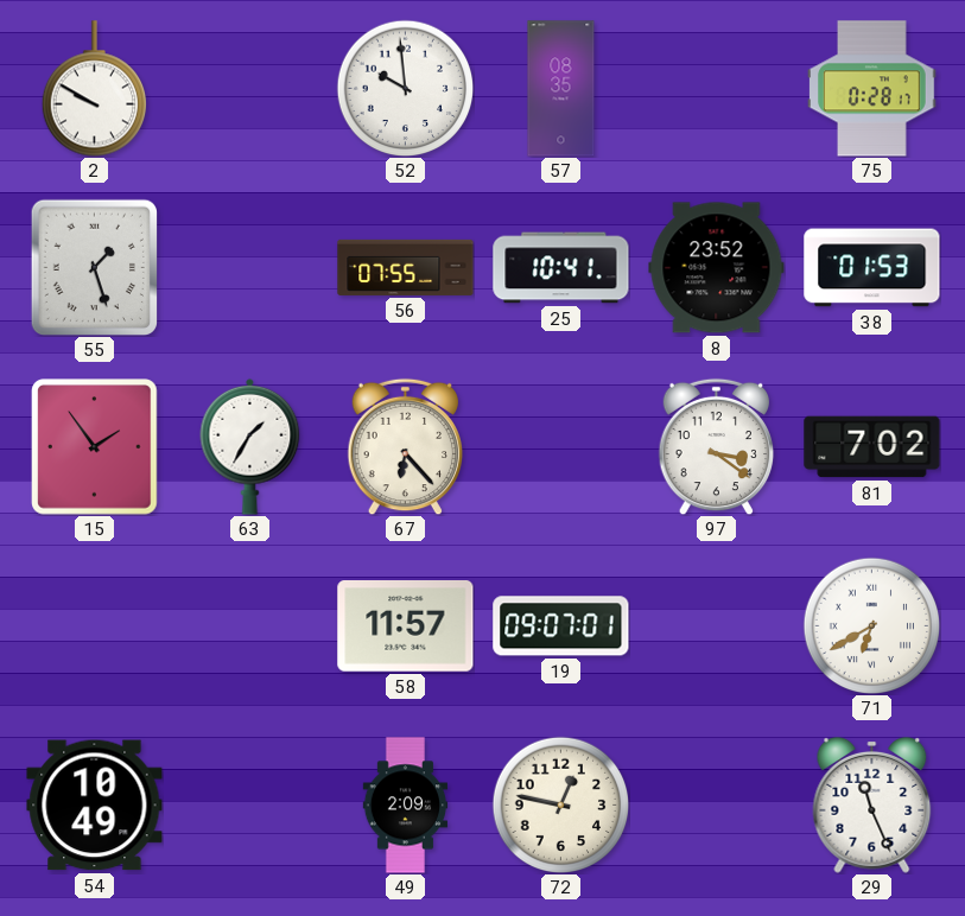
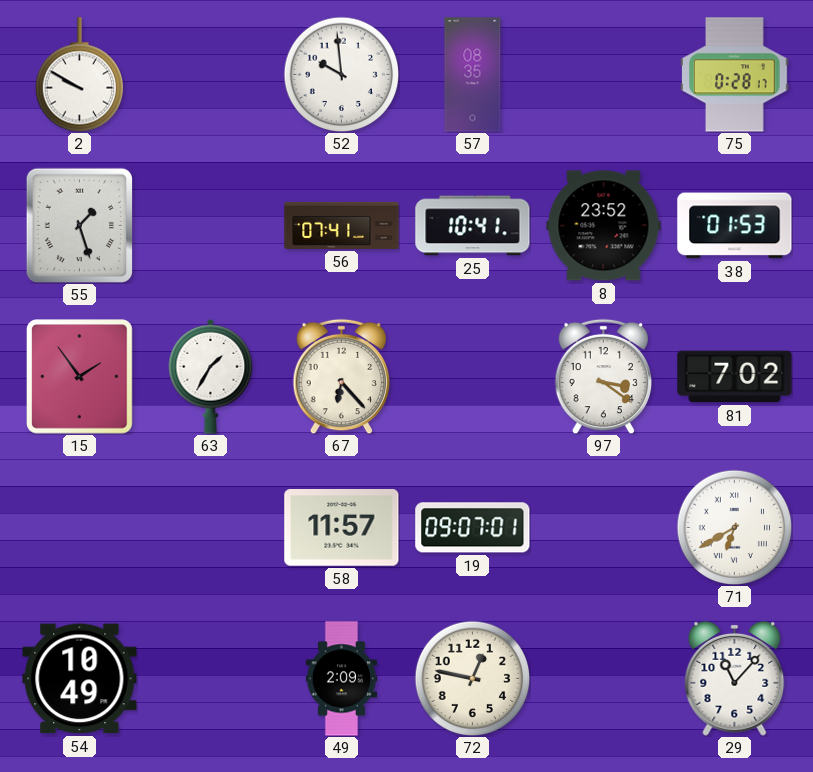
56: 07:55 -> 07:41
29: 11:26 -> 11:07
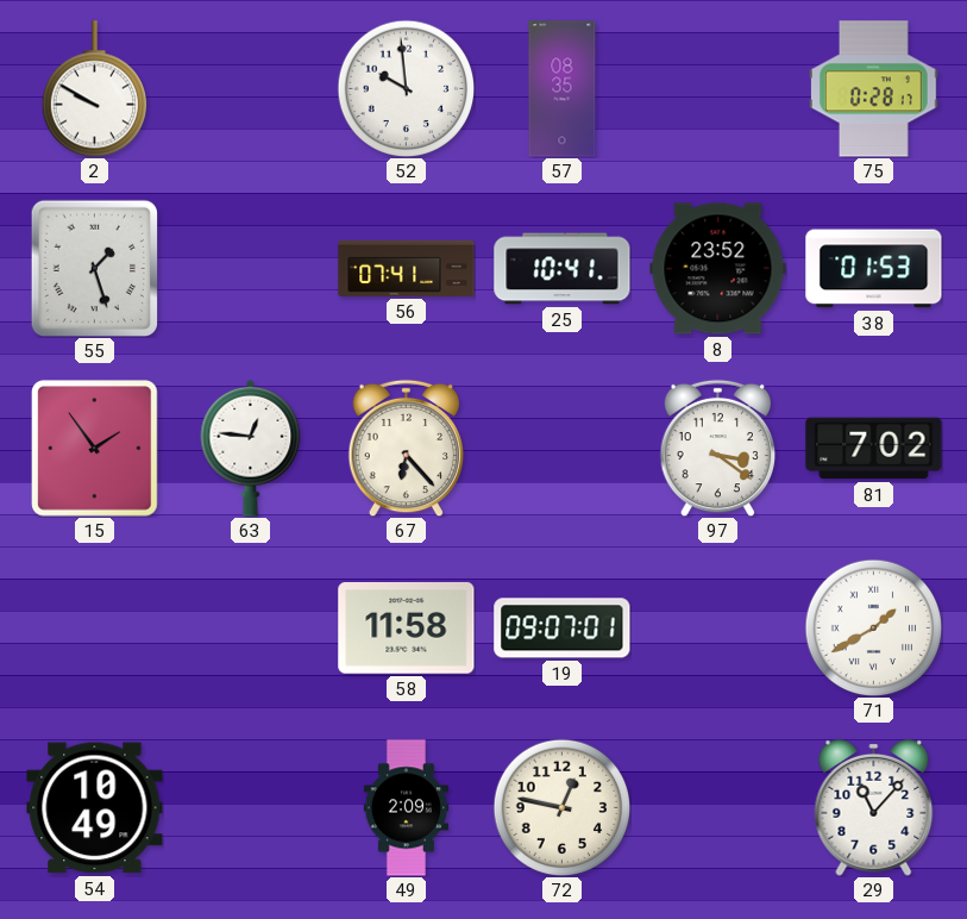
63: 1:35 -> 12:46
58: 11:57 -> 11:58
71: 6:40 -> 1:40
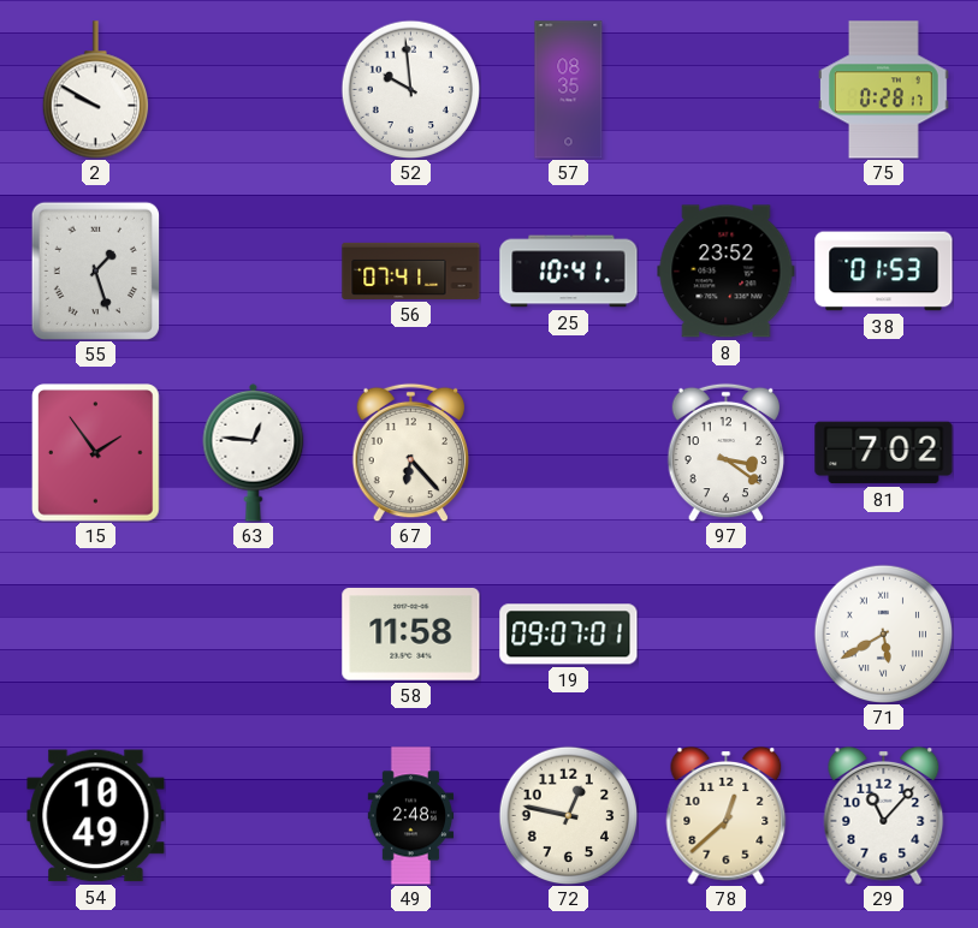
71: 1:40 -> 5:40
49: 2:09 -> 2:48
78: none -> 12:38
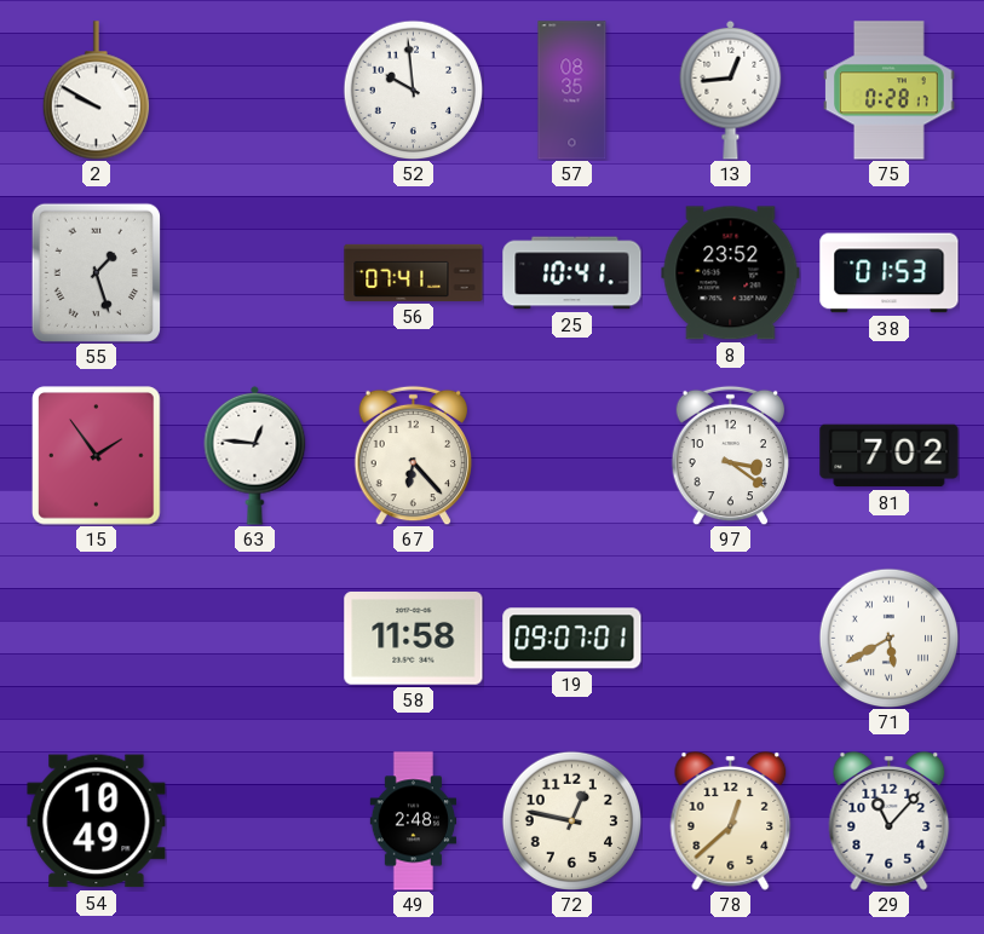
13: none -> 12:44
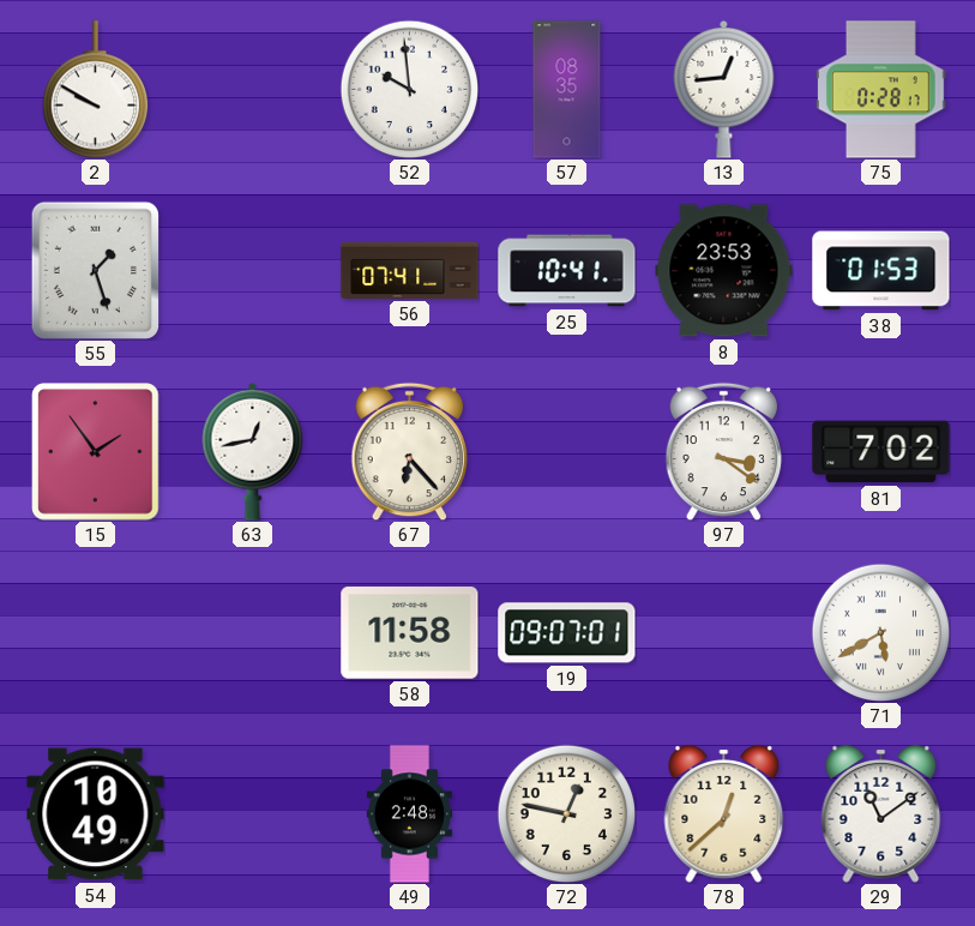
8: 23:52 -> 23:53
63: 12:46 -> 12:43
29: 11:07 -> 11:09
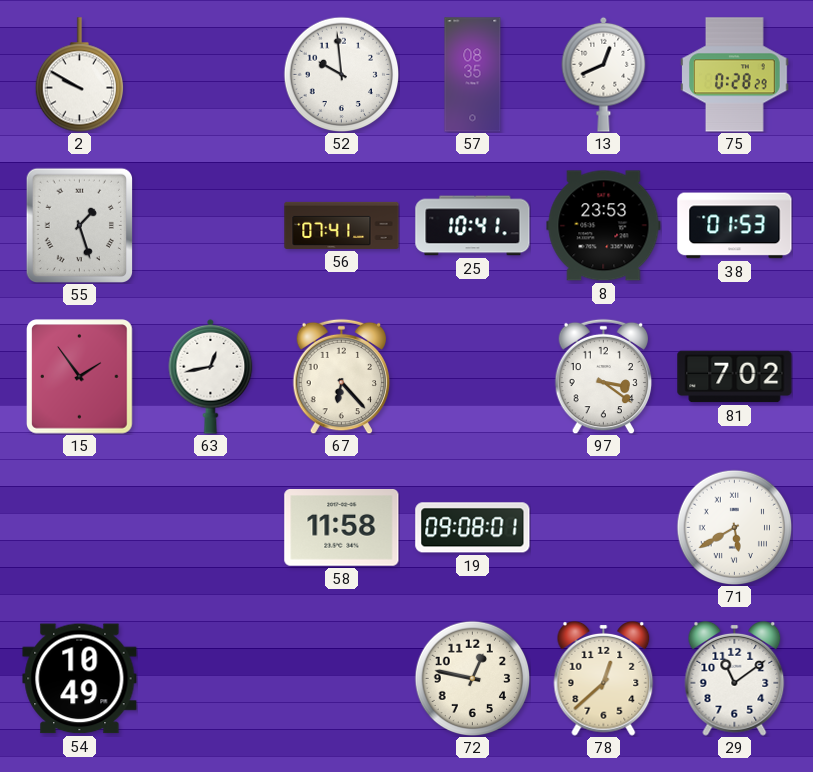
13: 12:44 -> 12:41
75: 0:28:17 -> 0:28:29
19: 09:07 -> 09:08
49: 2:48 -> none
